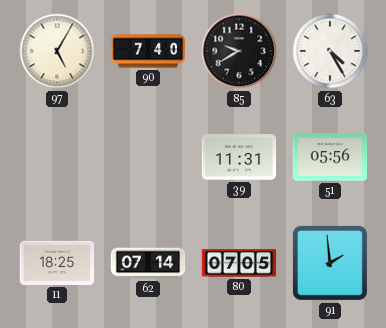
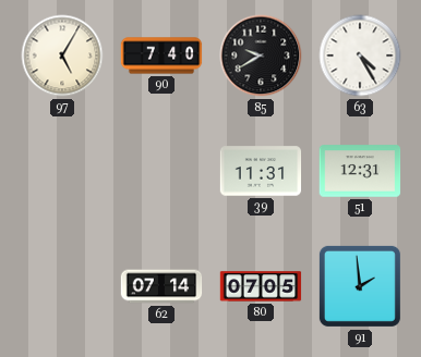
51: 05:56 -> 12:31
11: 18:25 -> none
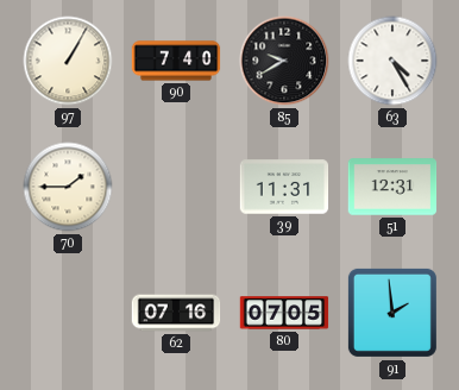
97: 5:05 -> 1:05
70: none -> 1:45
62: 07:14 -> 07:16
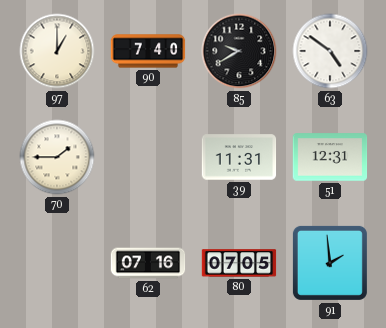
97: 1:05 -> 1:00
63: 4:25 -> 4:51
